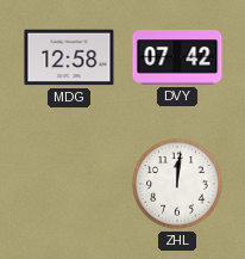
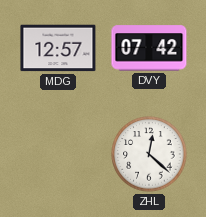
MDG: 12:58 -> 12:57
ZHL: 12:01 -> 12:22
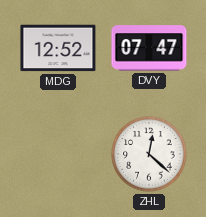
MDG: 12:57 -> 12:52
DVY: 07:42 -> 07:47
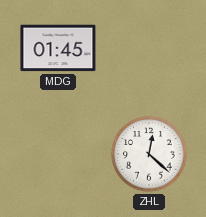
MDG: 12:52 -> 01:45
DVY: 07:47 -> none
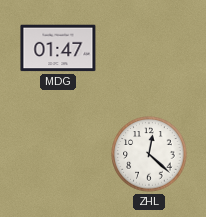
MDG: 01:45 -> 01:47
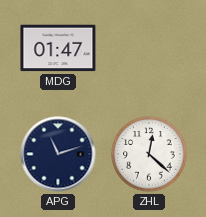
APG: none -> 11:12
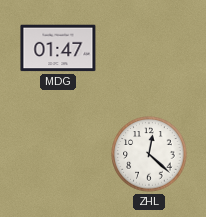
APG: 11:12 -> none
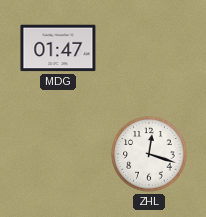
ZHL: 12:22 -> 12:18
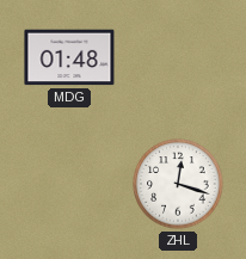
MDG: 01:47 -> 01:48
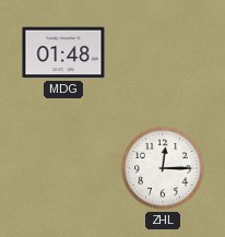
ZHL: 12:18 -> 12:15
